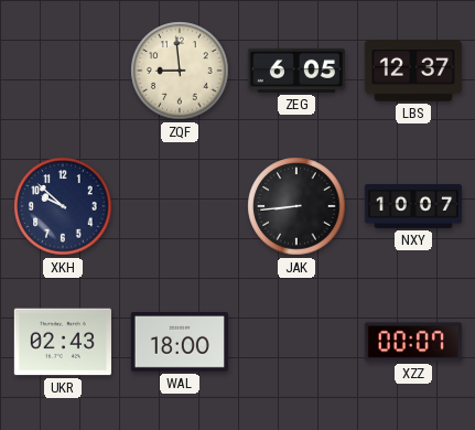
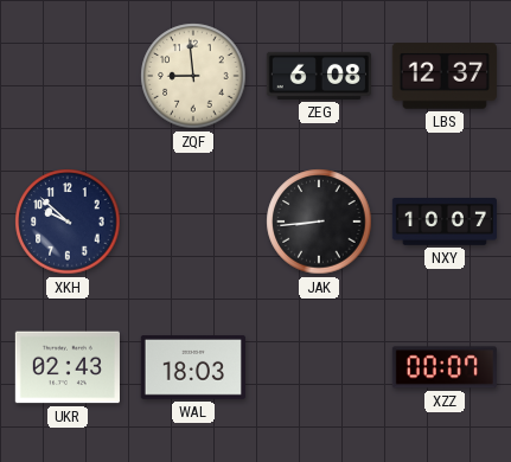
ZEG: 6:05 -> 6:08
WAL: 18:00 -> 18:03
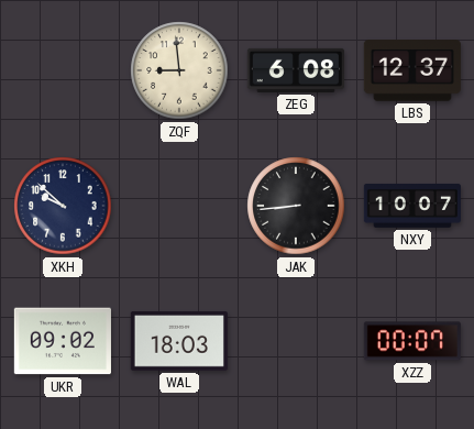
UKR: 02:43 -> 09:02
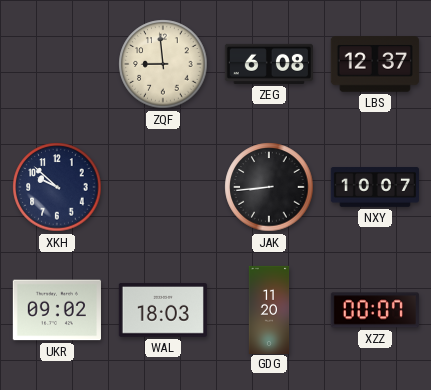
GDG: none -> 11:20
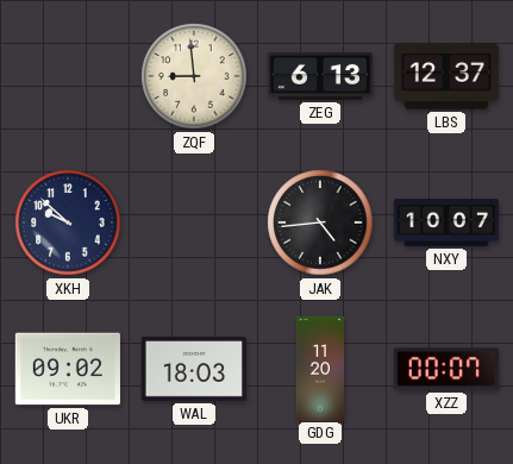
ZEG: 6:08 -> 6:13
JAK: 8:44 -> 4:44
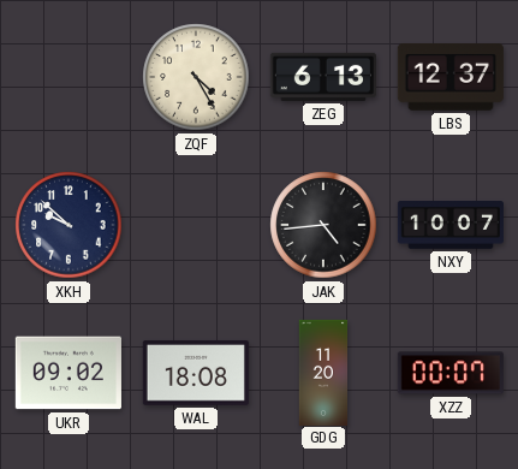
ZQF: 8:59 -> 4:25
WAL: 18:03 -> 18:08
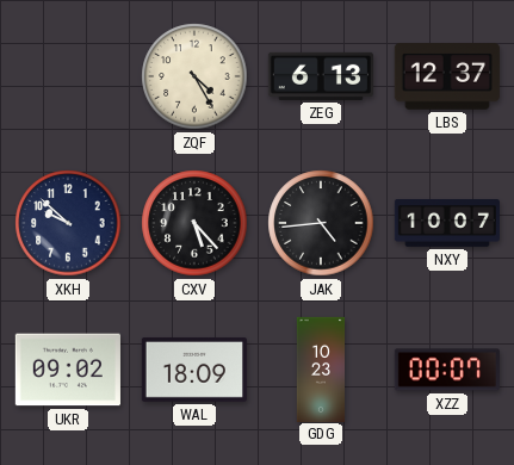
CXV: none -> 5:23
WAL: 18:08 -> 18:09
GDG: 11:20 -> 10:23
